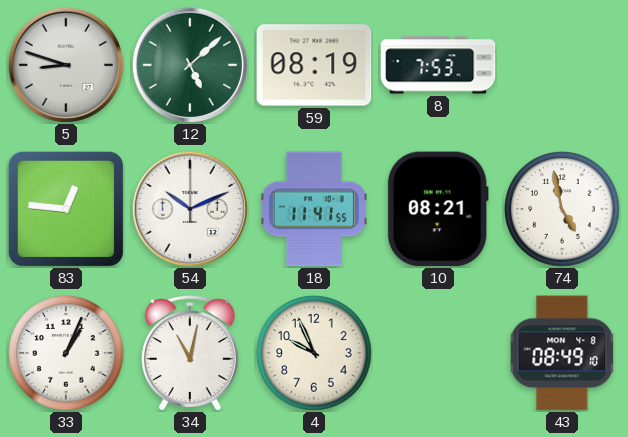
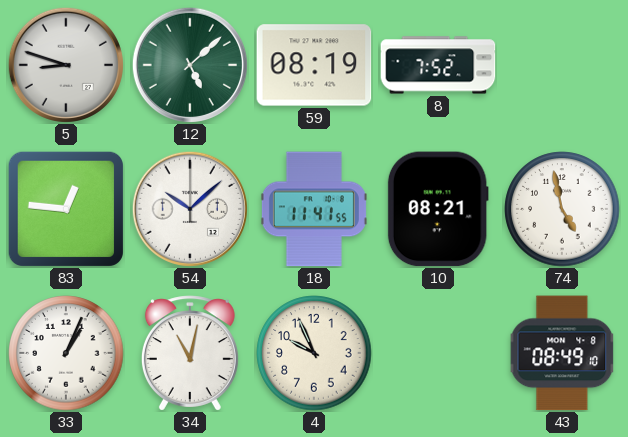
8: 7:53 -> 7:52
54: 10:11 -> 10:08
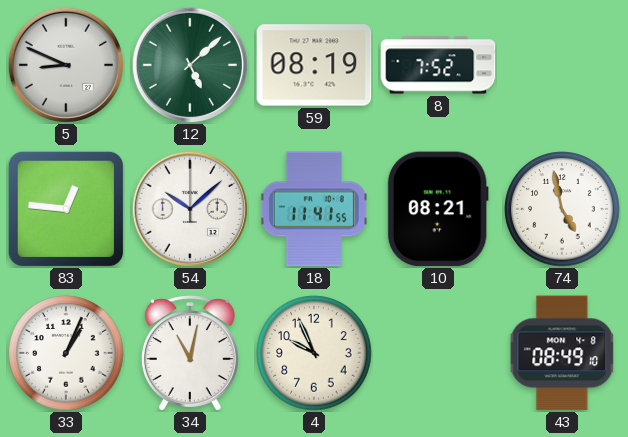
5: 8:48 -> 8:49
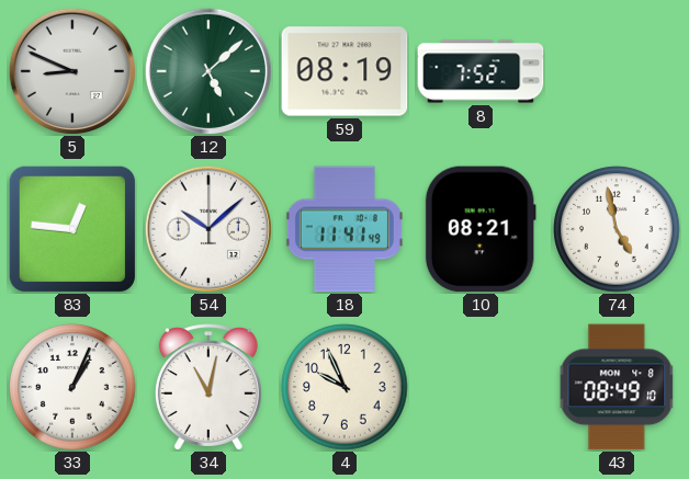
18: 11:41:55 -> 11:41:49
